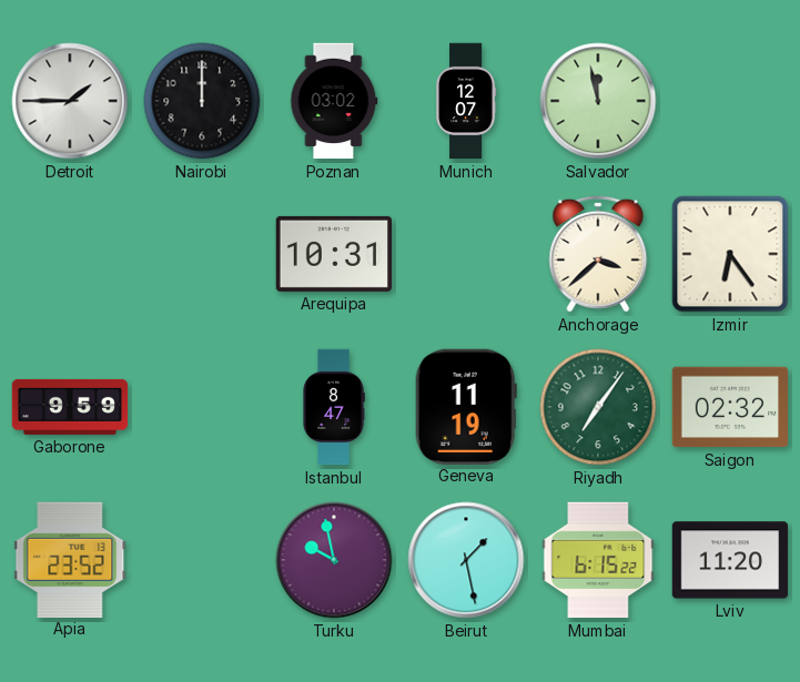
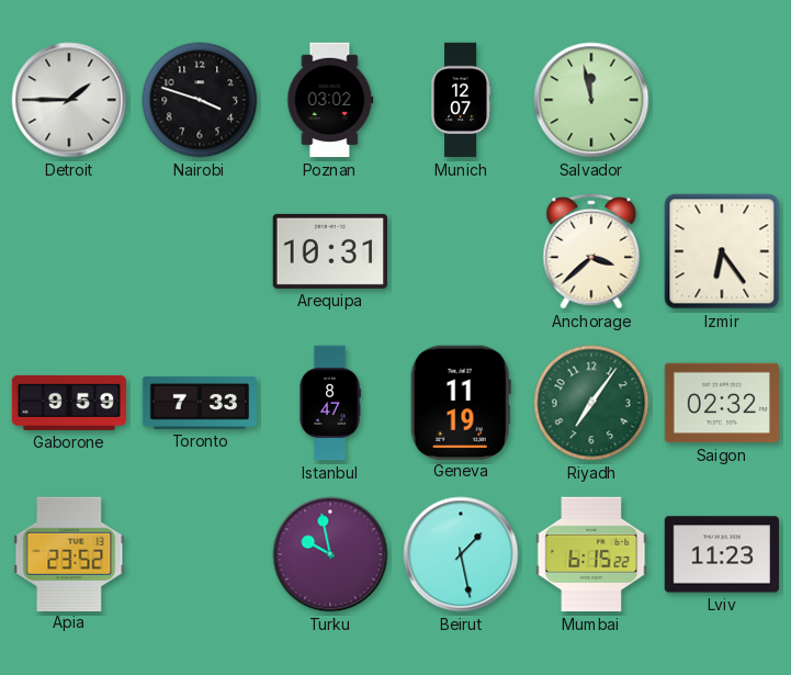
Nairobi: 12:00 -> 3:48
Toronto: none -> 7:33
Lviv: 11:20 -> 11:23
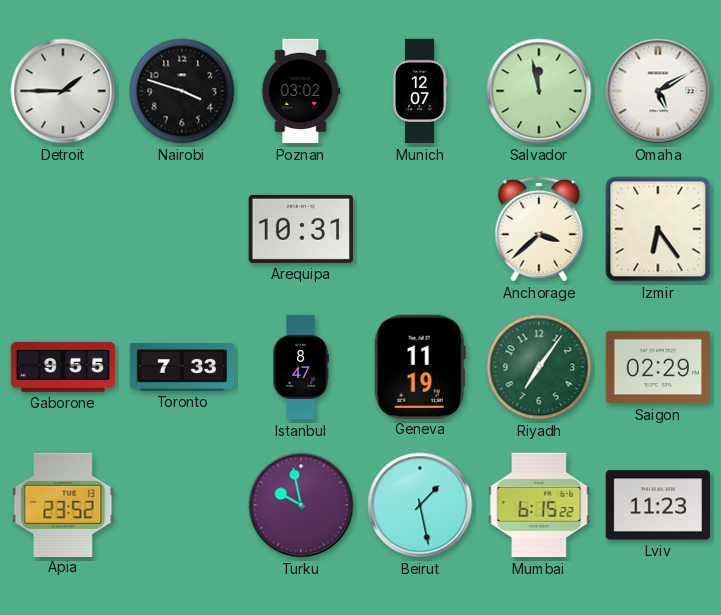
Omaha: none -> 5:10
Gaborone: 9:59 -> 9:55
Saigon: 02:32 -> 02:29
